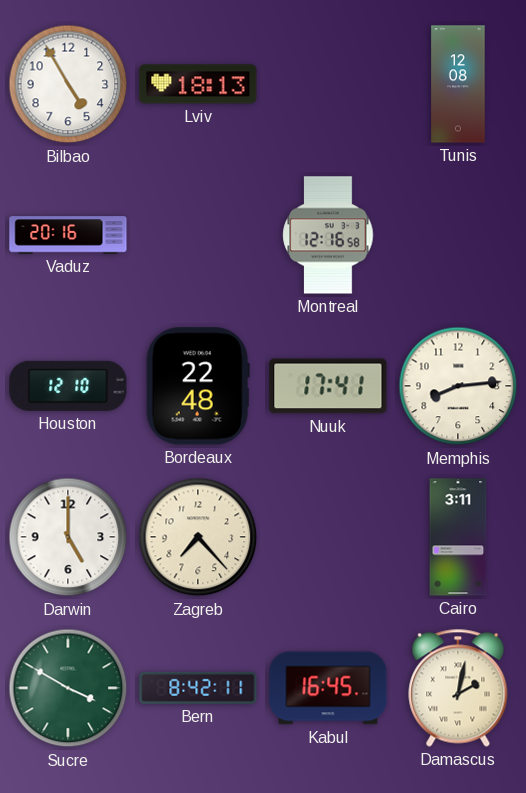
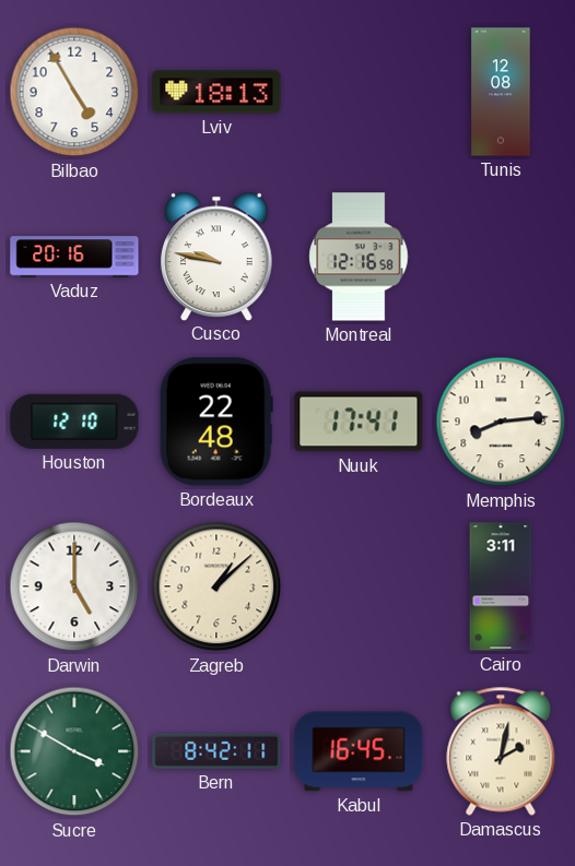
Cusco: none -> 9:47
Zagreb: 7:23 -> 1:08
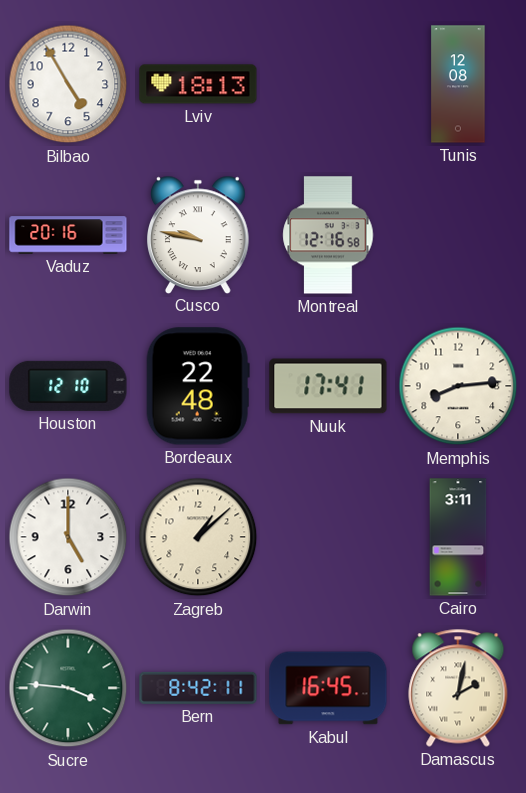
Sucre: 3:50 -> 3:46
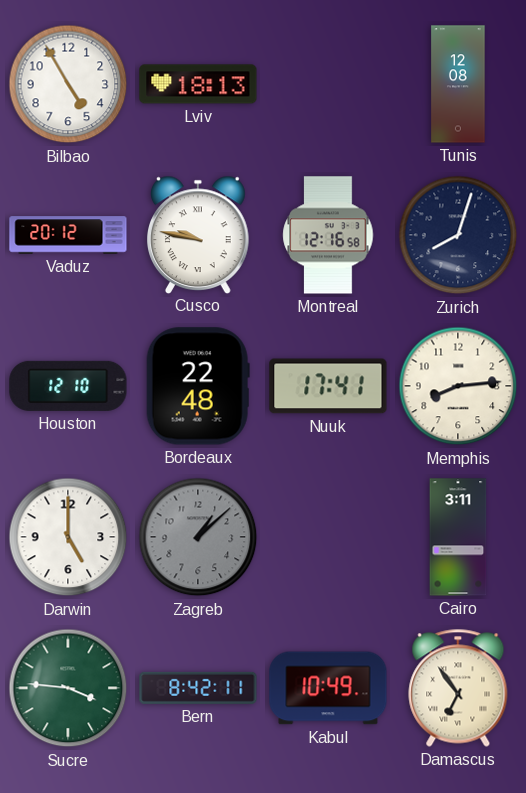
Vaduz: 20:16 -> 20:12
Zurich: none -> 8:03
Zagreb dial: cream -> grey
Kabul: 16:45 -> 10:49
Damascus: 2:02 -> 6:54
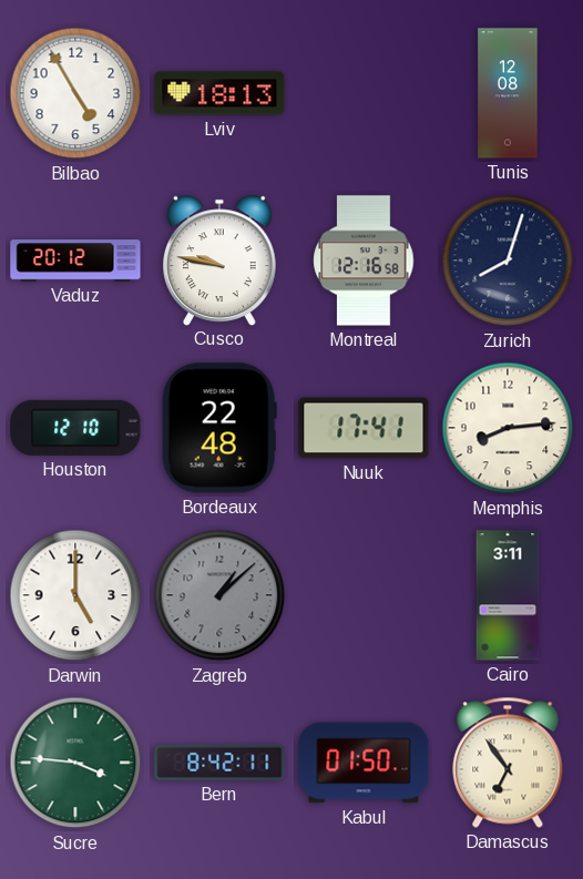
Kabul: 10:49 -> 01:50
